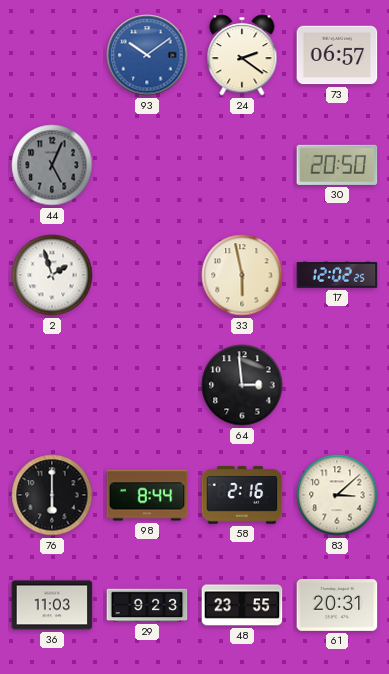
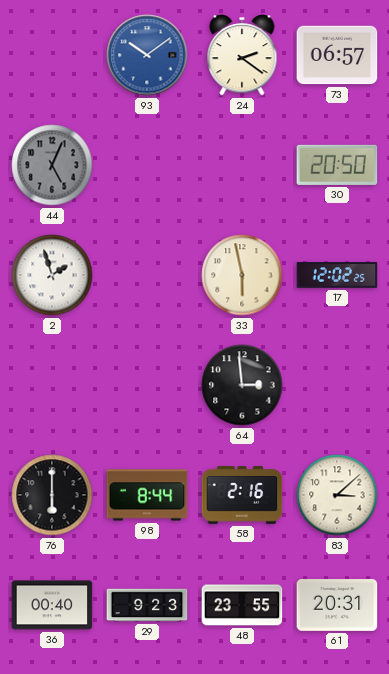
36: 11:03 -> 00:40
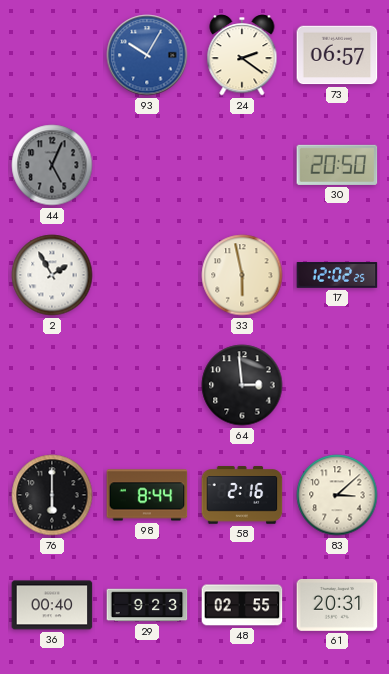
93: 10:09 -> 10:05
2: 1:57 -> 1:55
48: 23:55 -> 02:55
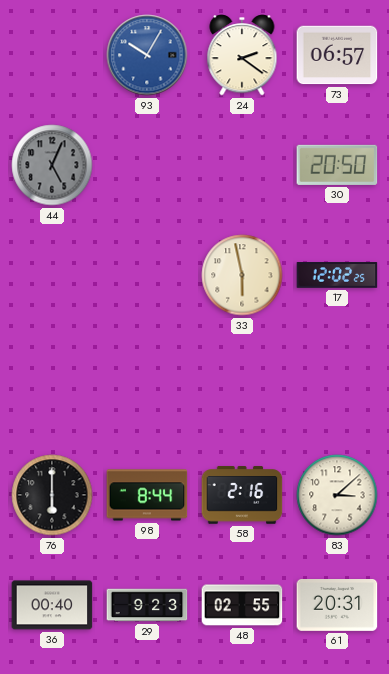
2: 1:55 -> none
64: 2:59 -> none
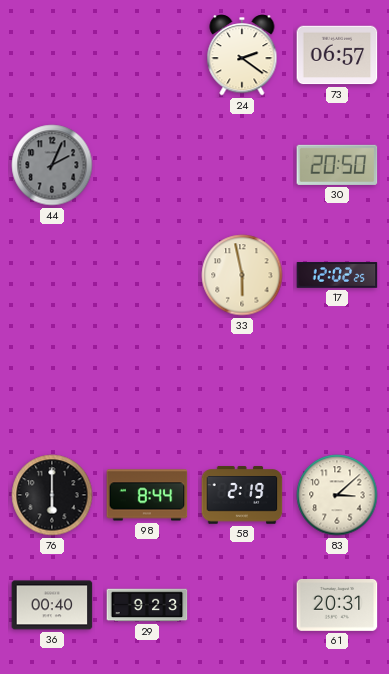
93: 10:05 -> none
44: 5:04 -> 2:04
58: 2:16 -> 2:19
48: 02:55 -> none
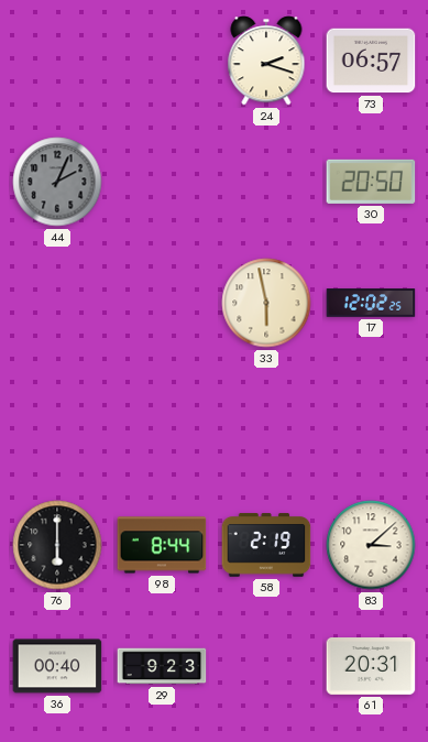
24: 2:21 -> 2:18
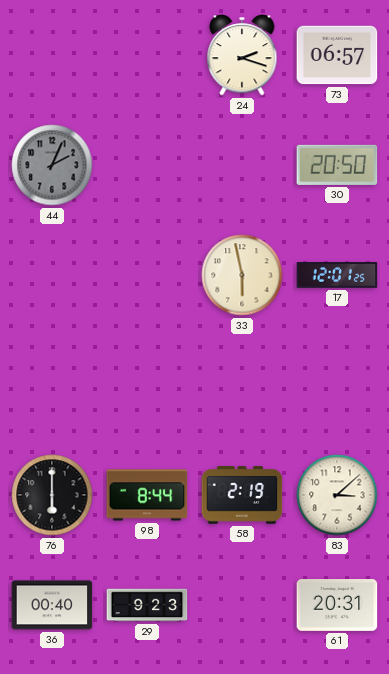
17: 12:02 -> 12:01
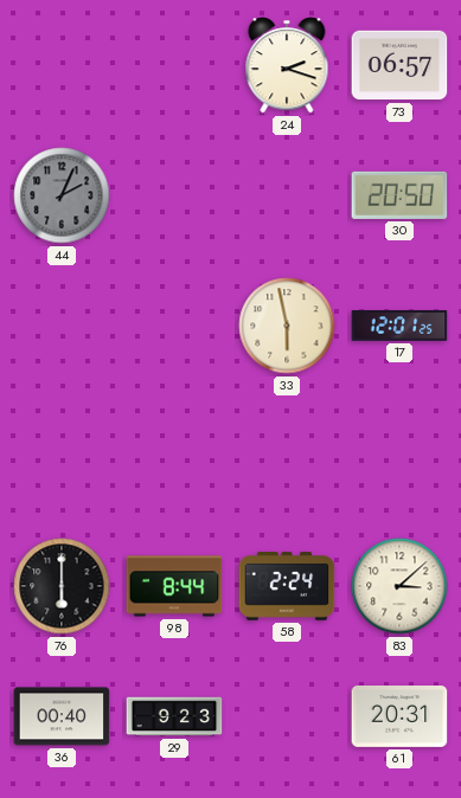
58: 2:19 -> 2:24
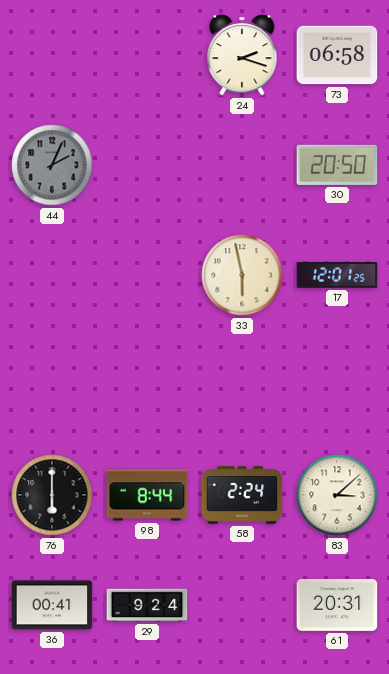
73: 06:57 -> 06:58
36: 00:40 -> 00:41
29: 9:23 -> 9:24
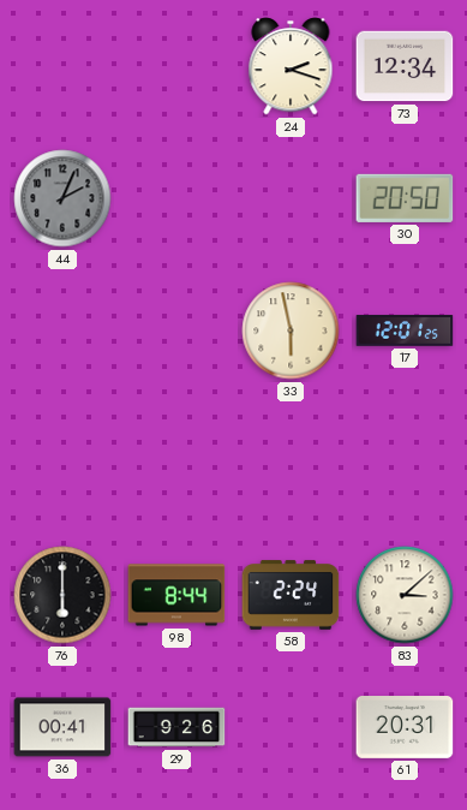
73: 06:58 -> 12:34
29: 9:24 -> 9:26
